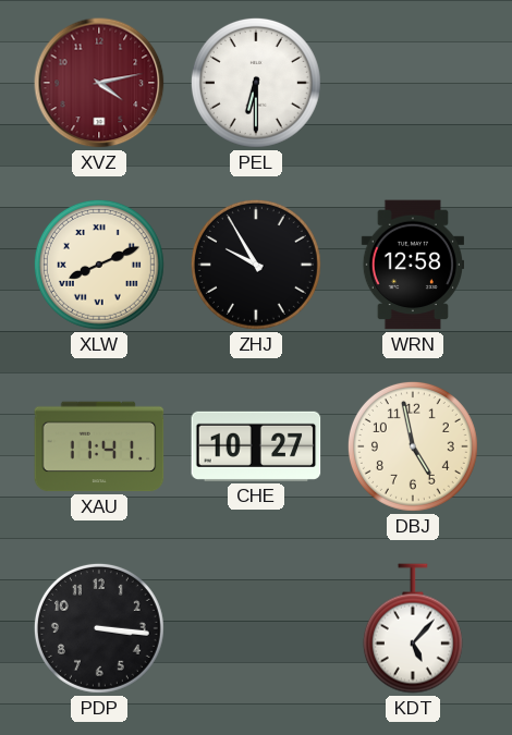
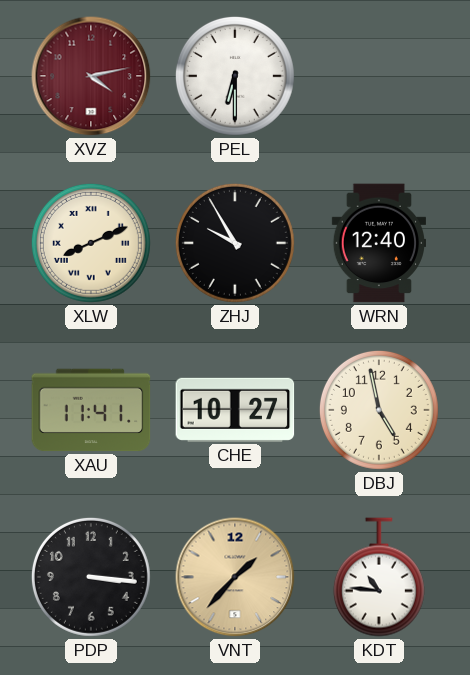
WRN: 12:58 -> 12:40
VNT: none -> 1:37
KDT: 5:07 -> 10:46
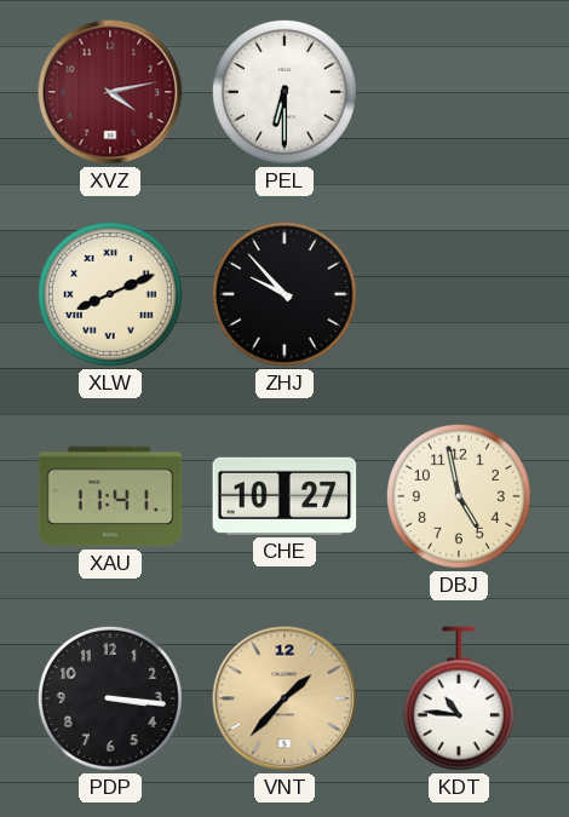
ZHJ: 9:55 -> 9:53
WRN: 12:40 -> none
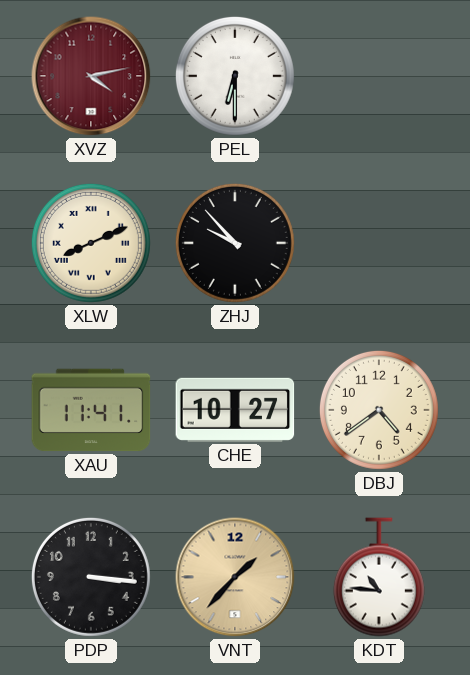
DBJ: 4:58 -> 4:39
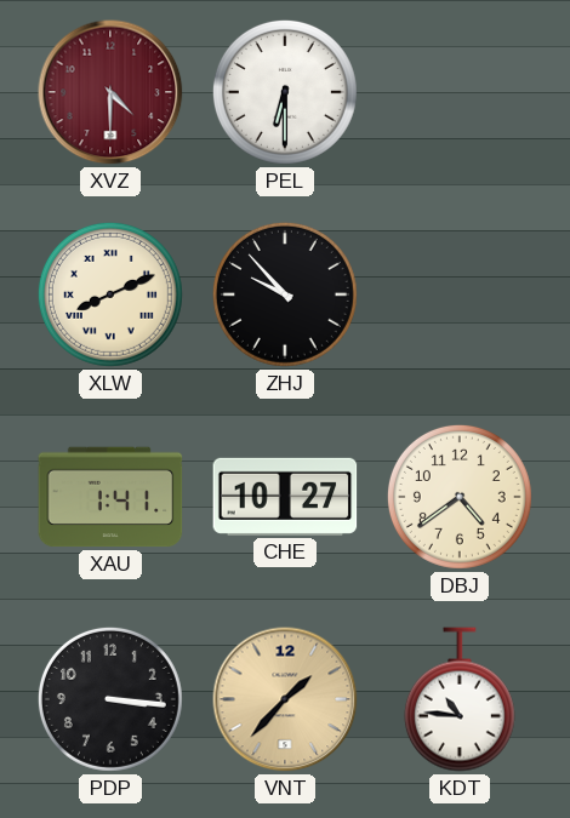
XVZ: 4:13 -> 4:30
XAU: 11:41 -> 1:41
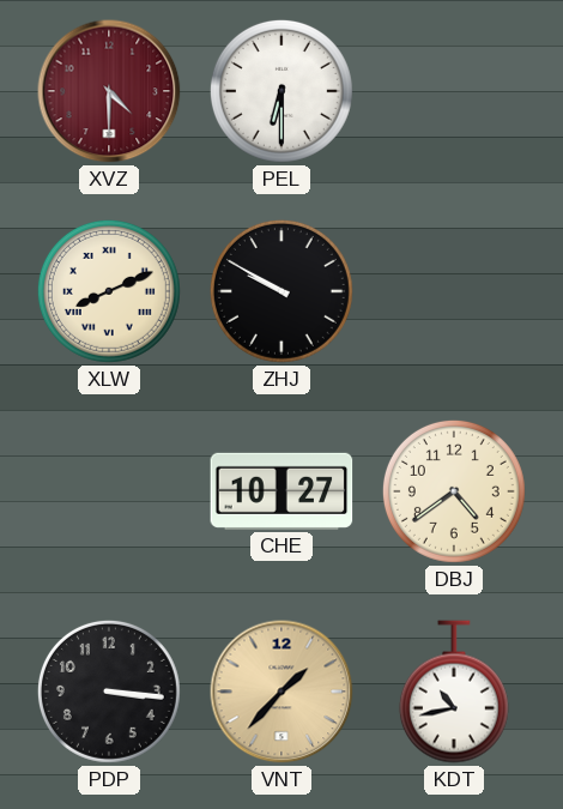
ZHJ: 9:53 -> 9:50
XAU: 1:41 -> none
KDT: 10:46 -> 10:43
